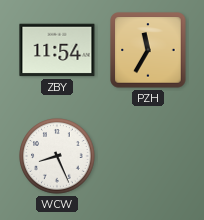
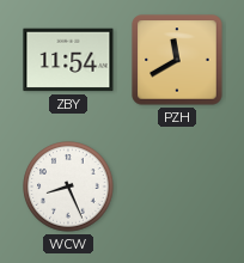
PZH: 11:35 -> 11:40
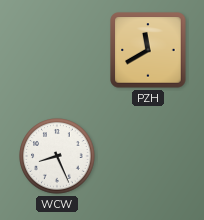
ZBY: 11:54 -> none
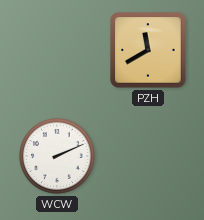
WCW: 8:26 -> 2:11
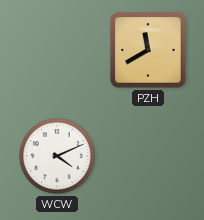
WCW: 2:11 -> 4:11
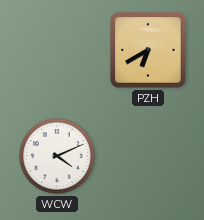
PZH: 11:40 -> 6:40
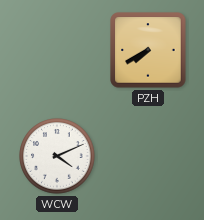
PZH: 6:40 -> 7:40
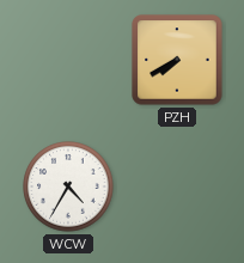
WCW: 4:11 -> 4:35
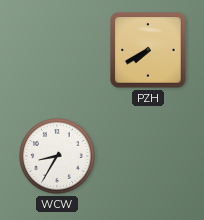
WCW: 4:35 -> 8:35
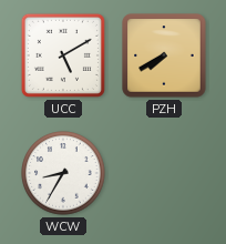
UCC: none -> 5:10
